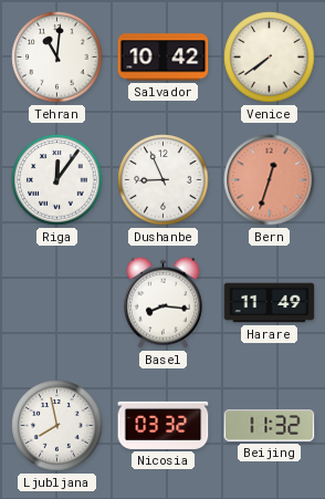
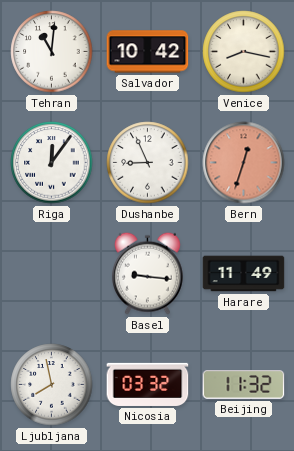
Venice: 7:39 -> 8:17
Basel: 8:16 -> 9:16
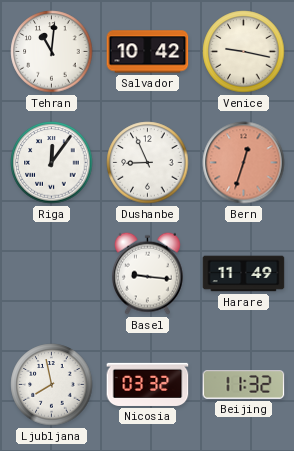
Venice: 8:17 -> 9:17
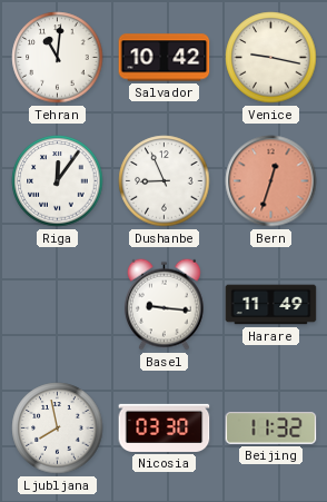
Nicosia: 03:32 -> 03:30
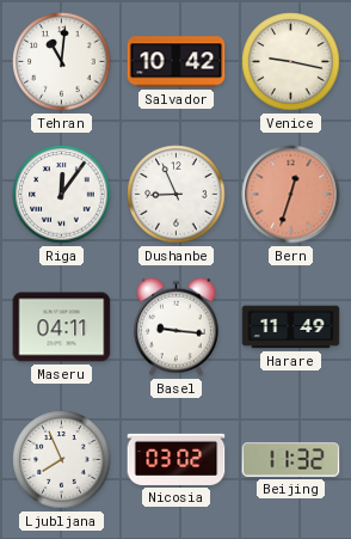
Maseru: none -> 04:11
Ljubljana: 7:58 -> 7:56
Nicosia: 03:30 -> 03:02
